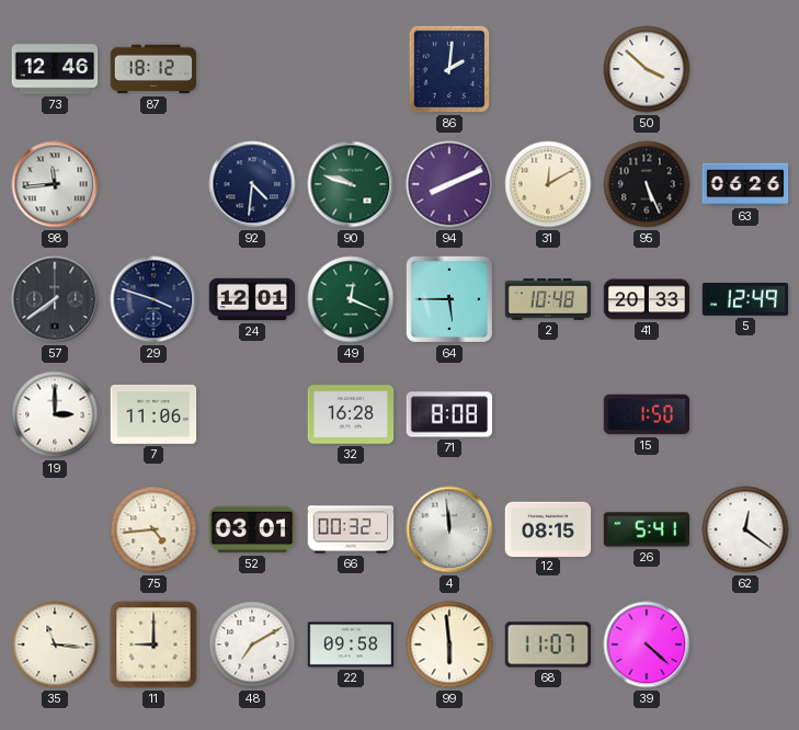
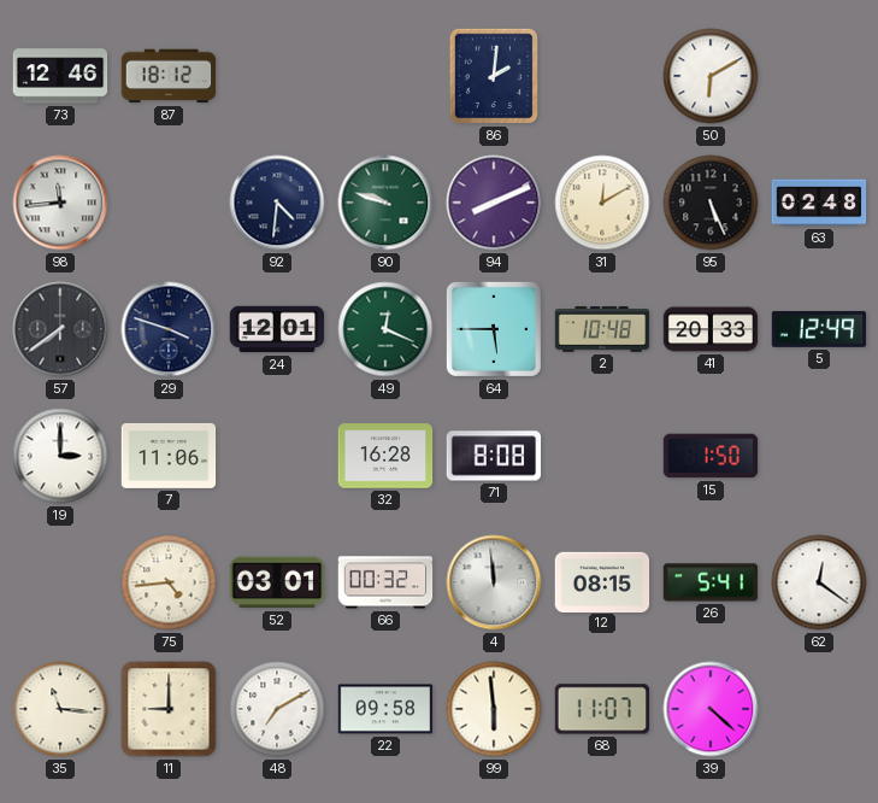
50: 3:52 -> 6:10
63: 06:26 -> 02:48
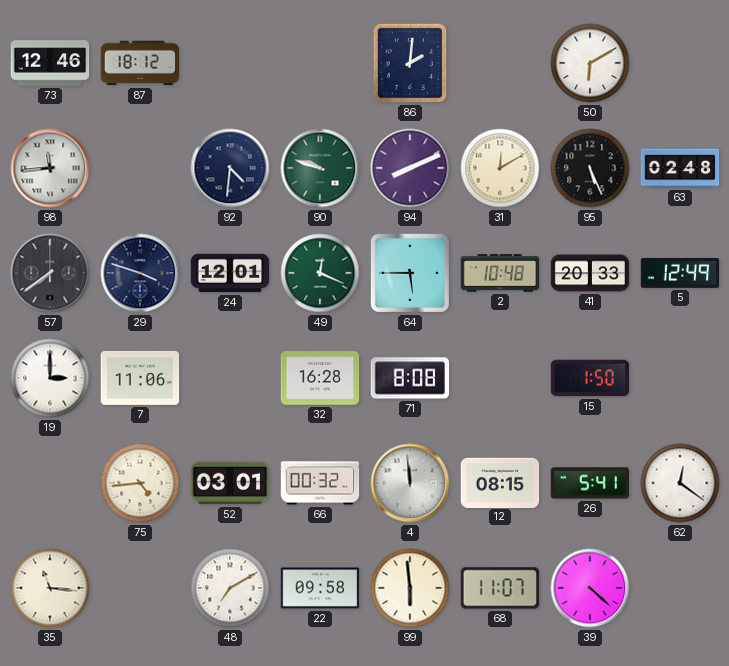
11: 9:00 -> none
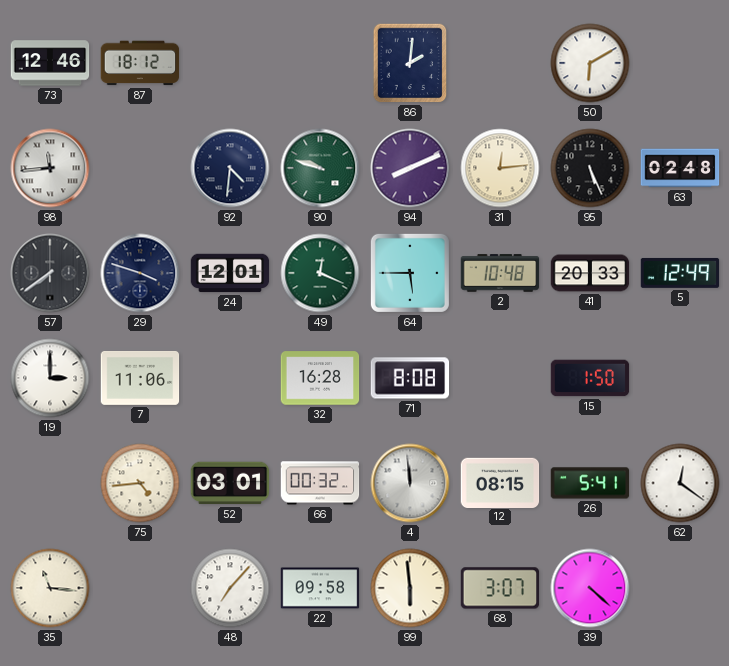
31: 12:10 -> 12:14
48: 7:10 -> 7:07
68: 11:07 -> 3:07
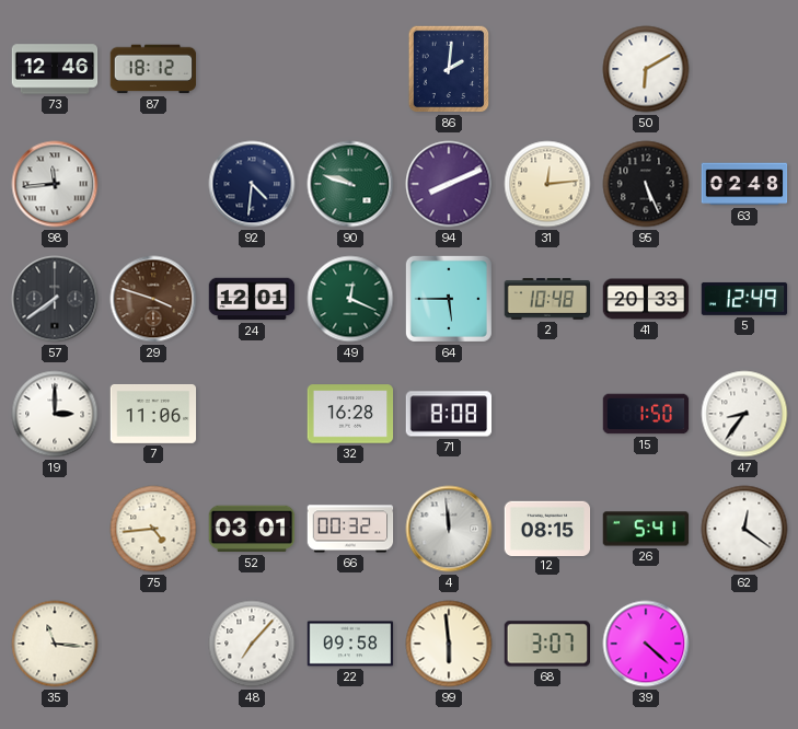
29 dial: navy -> brown
47: none -> 8:36
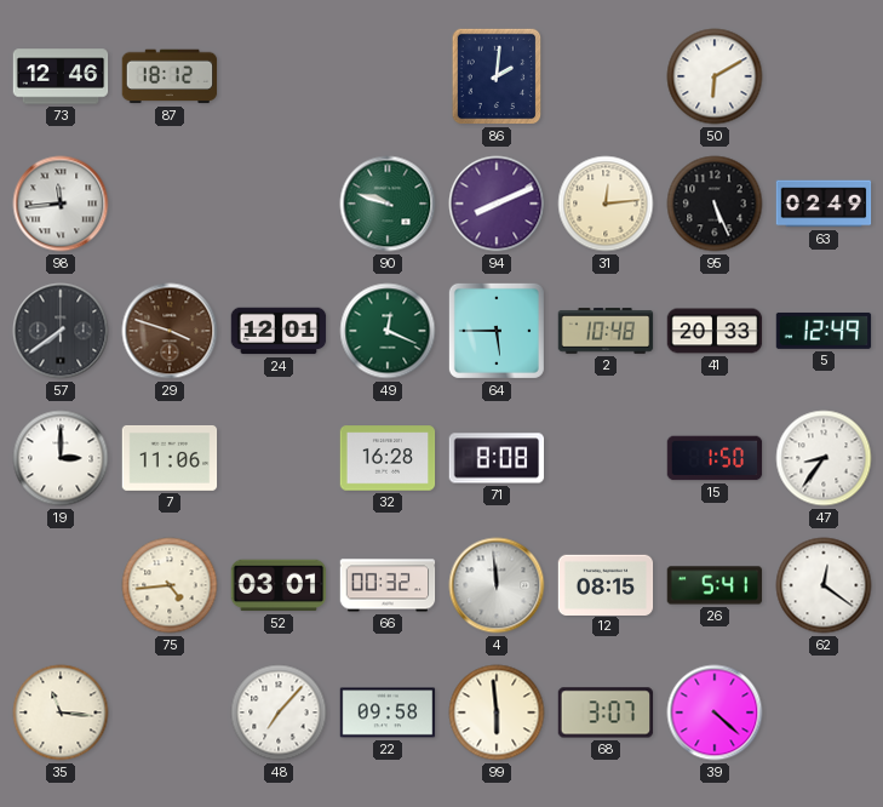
92: 4:31 -> none
63: 02:48 -> 02:49
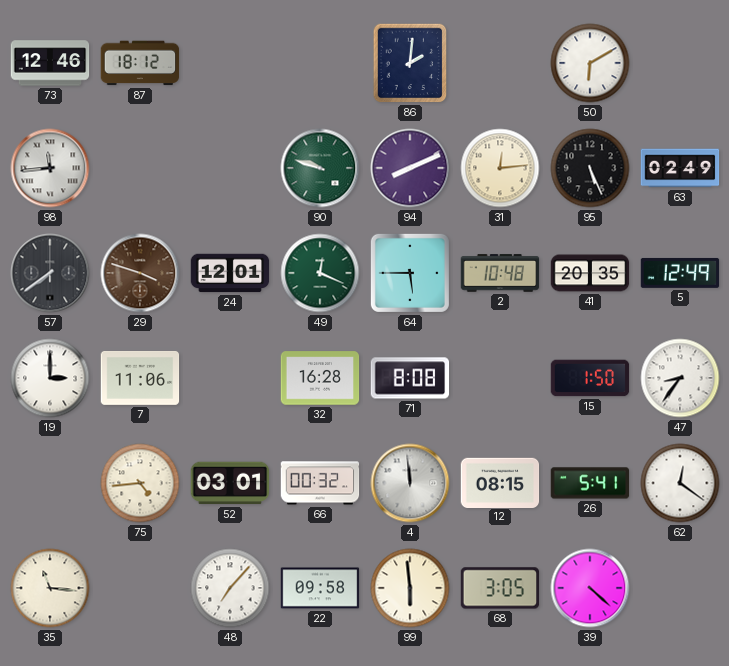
41: 20:33 -> 20:35
68: 3:07 -> 3:05
